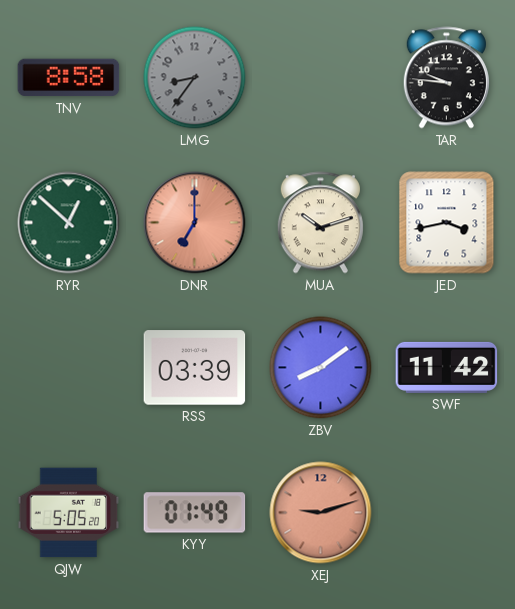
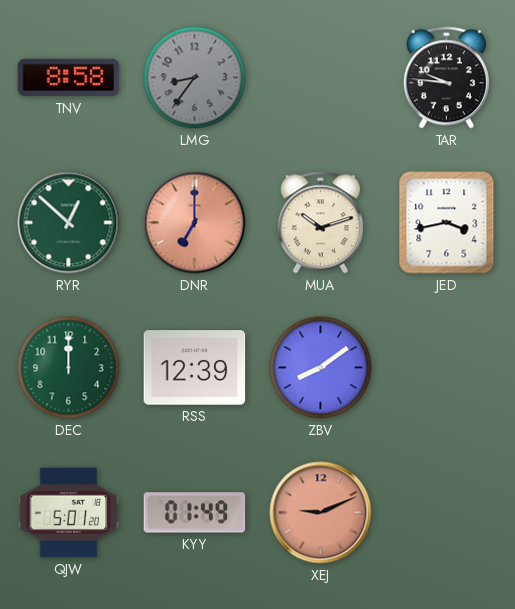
DEC: none -> 12:00
RSS: 03:39 -> 12:39
SWF: 11:42 -> none
QJW: 5:05 -> 5:01
XEJ: 9:12 -> 9:11
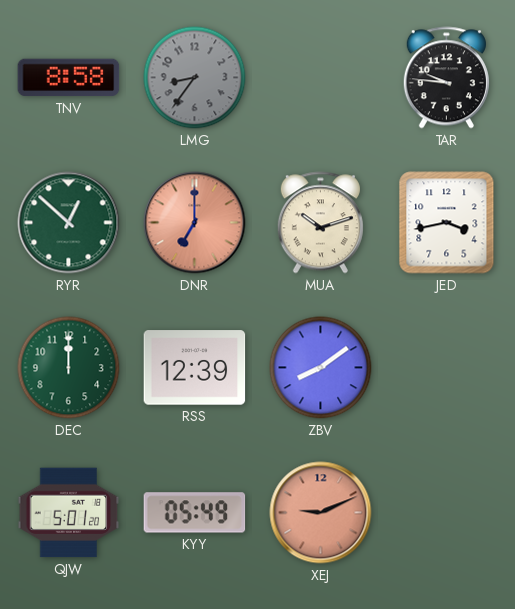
KYY: 01:49 -> 05:49
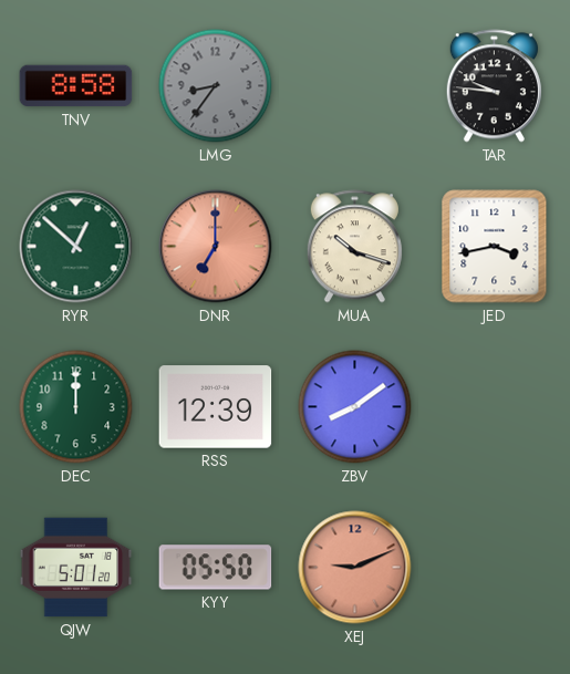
MUA: 10:12 -> 10:18
KYY: 05:49 -> 05:50
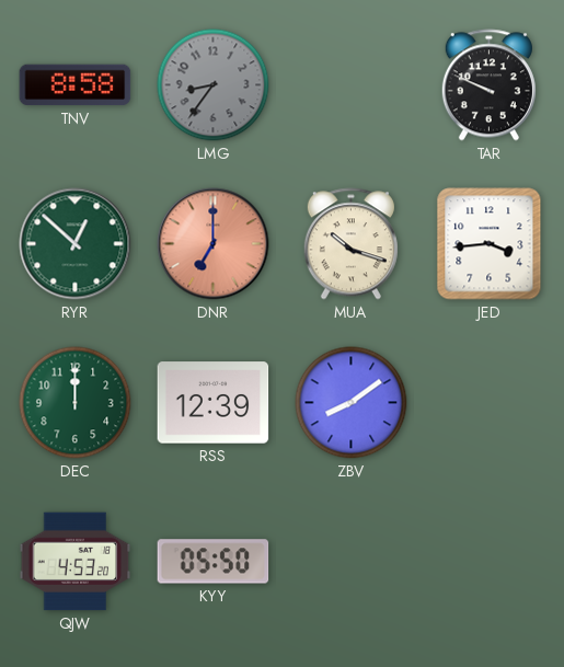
TAR: 9:46 -> 9:49
JED: 3:43 -> 3:44
QJW: 5:01 -> 4:53
XEJ: 9:11 -> none
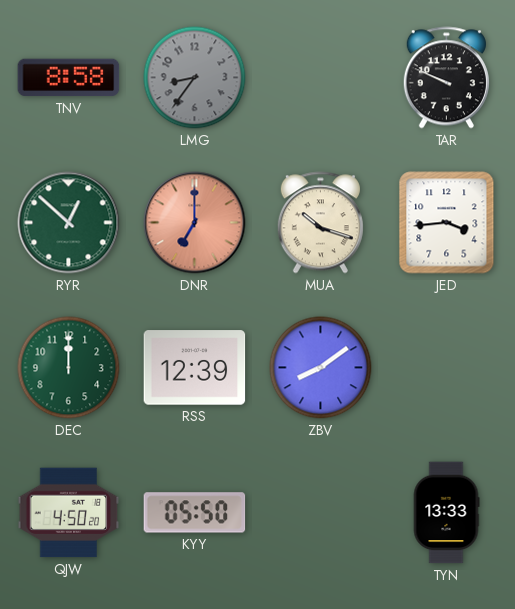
QJW: 4:53 -> 4:50
TYN: none -> 13:33
